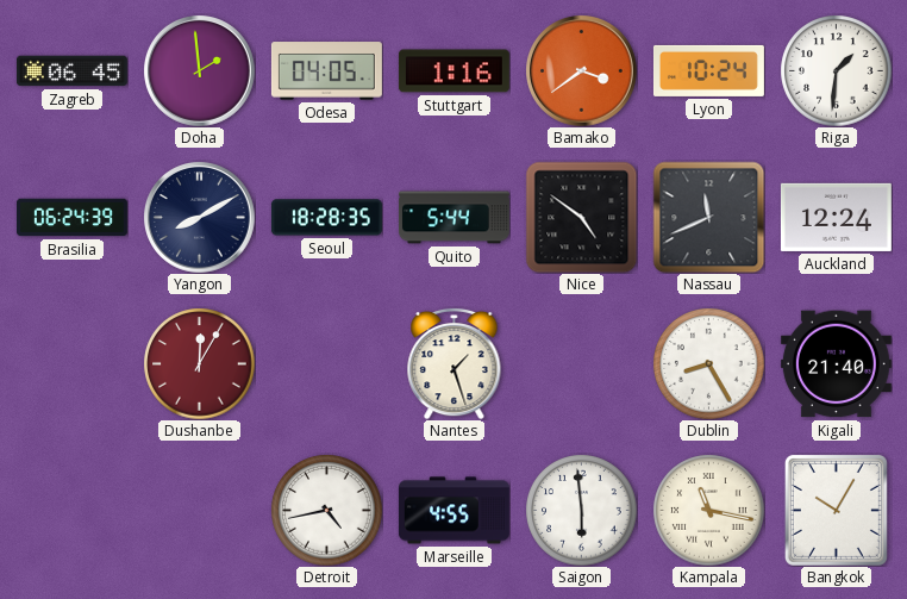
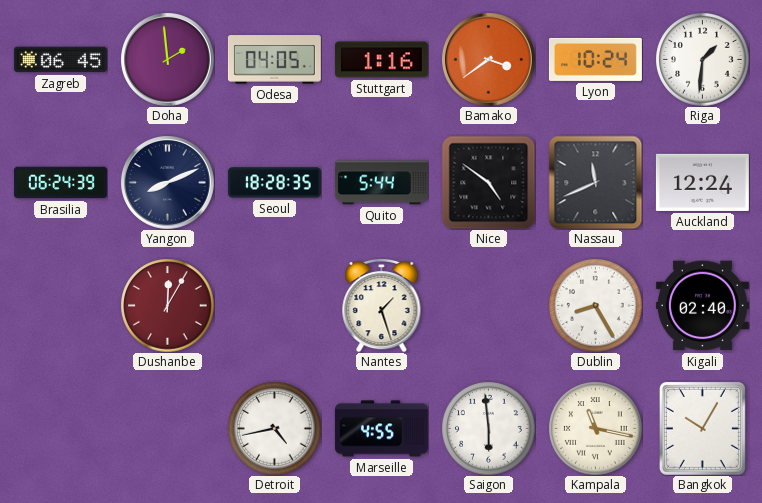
Yangon: 8:10 -> 8:11
Kigali: 21:40 -> 02:40
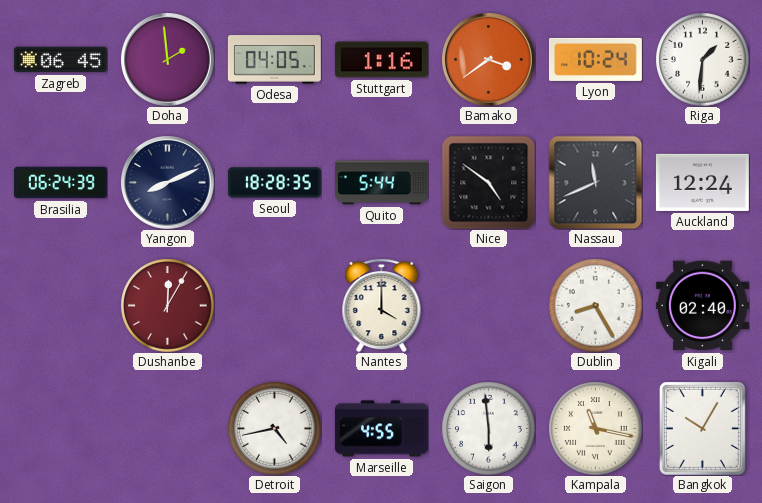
Nantes: 1:27 -> 4:00
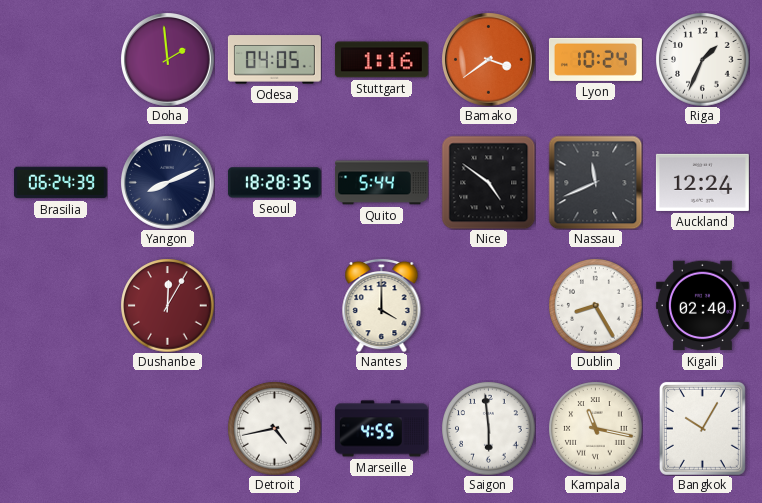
Zagreb: 06:45 -> none
Riga: 1:31 -> 1:34
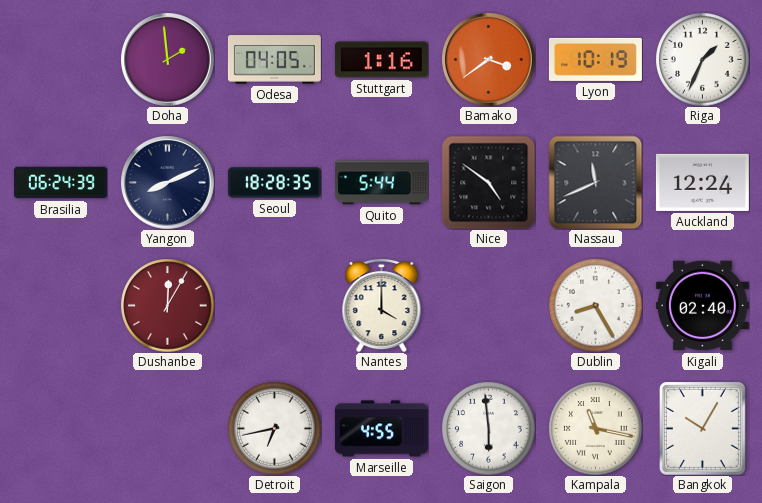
Lyon: 10:24 -> 10:19
Detroit: 4:43 -> 6:43
